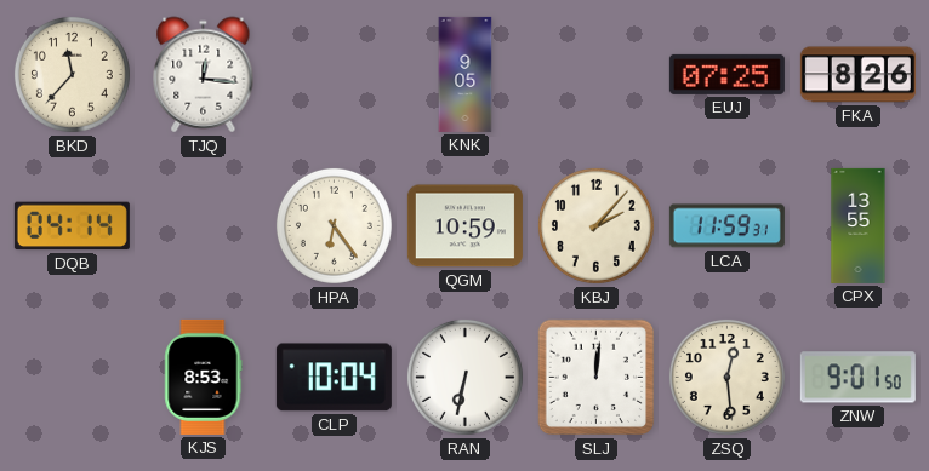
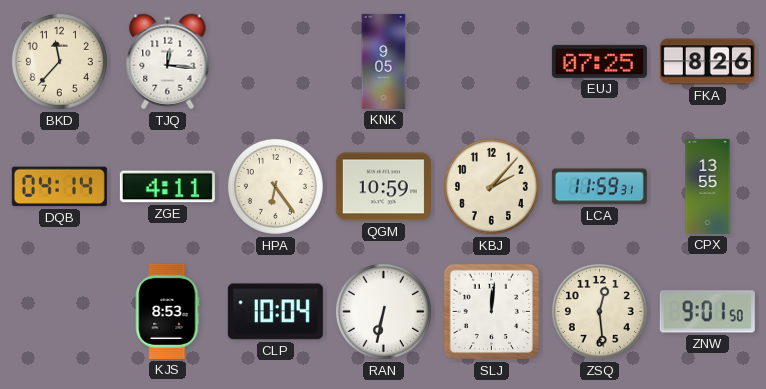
ZGE: none -> 4:11
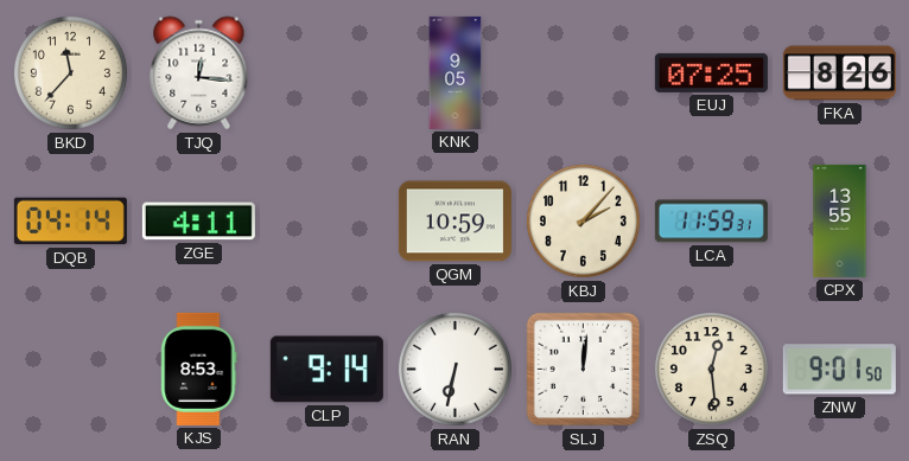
HPA: 6:24 -> none
CLP: 10:04 -> 9:14
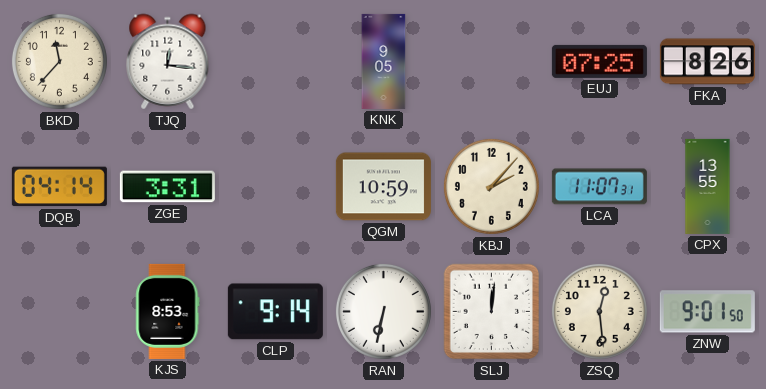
ZGE: 4:11 -> 3:31
LCA: 11:59 -> 11:07
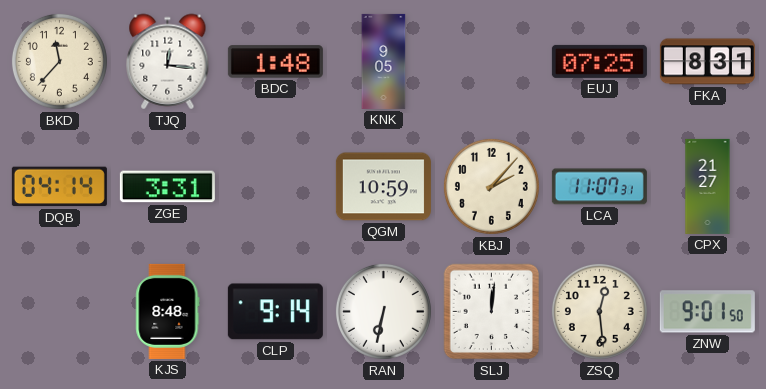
BDC: none -> 1:48
FKA: 8:26 -> 8:31
CPX: 13:55 -> 21:27
KJS: 8:53 -> 8:48
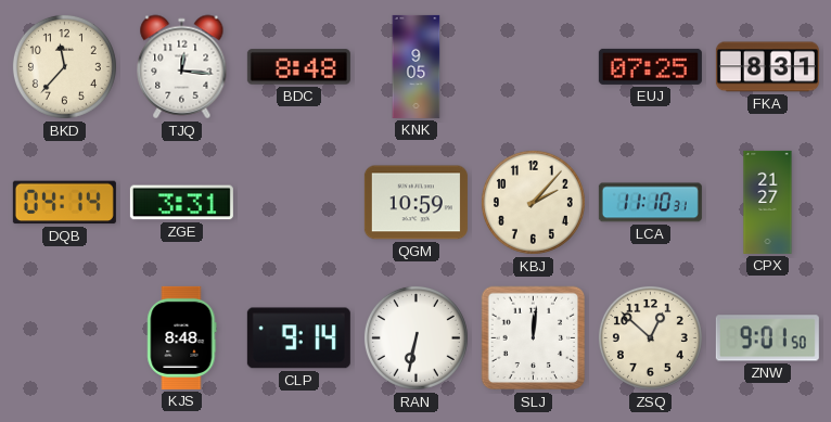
BDC: 1:48 -> 8:48
LCA: 11:07 -> 11:10
ZSQ: 12:29 -> 12:52
